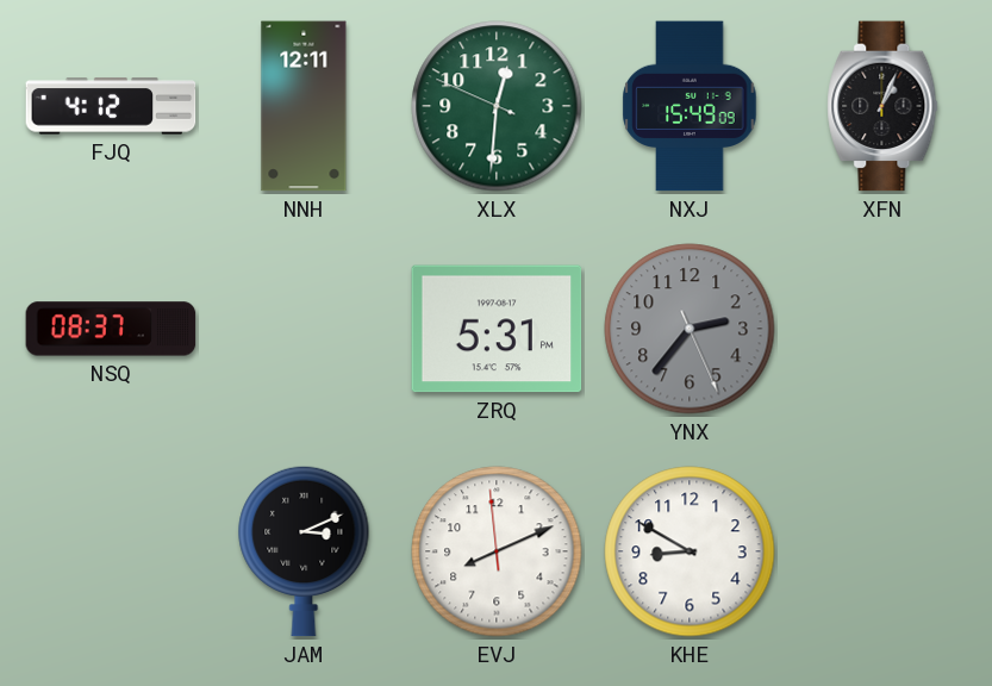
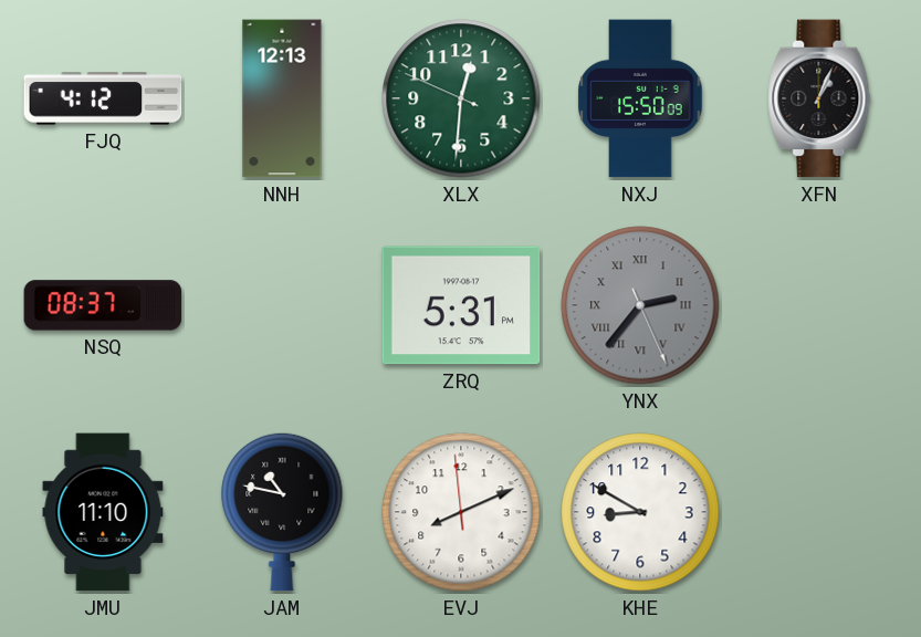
NNH: 12:11 -> 12:13
NXJ: 15:49 -> 15:50
YNX numerals: Arabic -> Roman
JMU: none -> 11:10
JAM: 3:11 -> 10:47
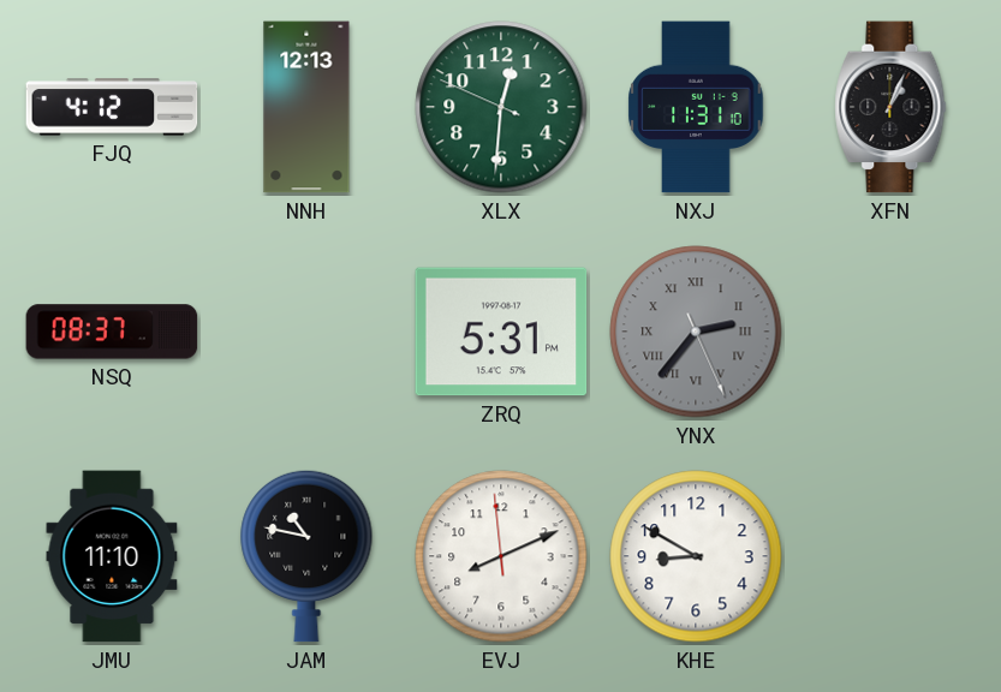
NXJ: 15:50 -> 11:31
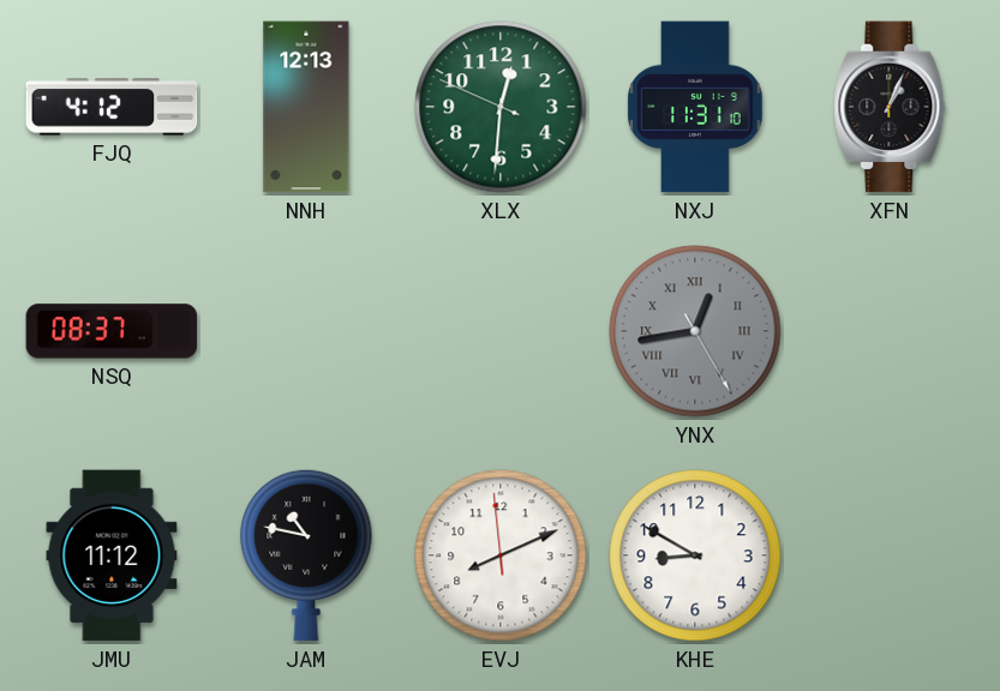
ZRQ: 5:31 -> none
YNX: 2:36 -> 12:43
JMU: 11:10 -> 11:12
